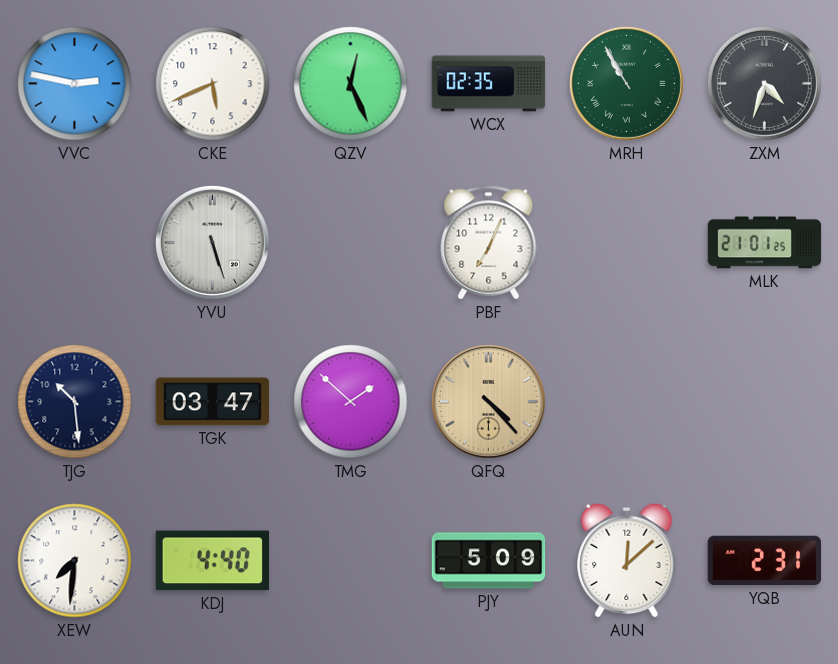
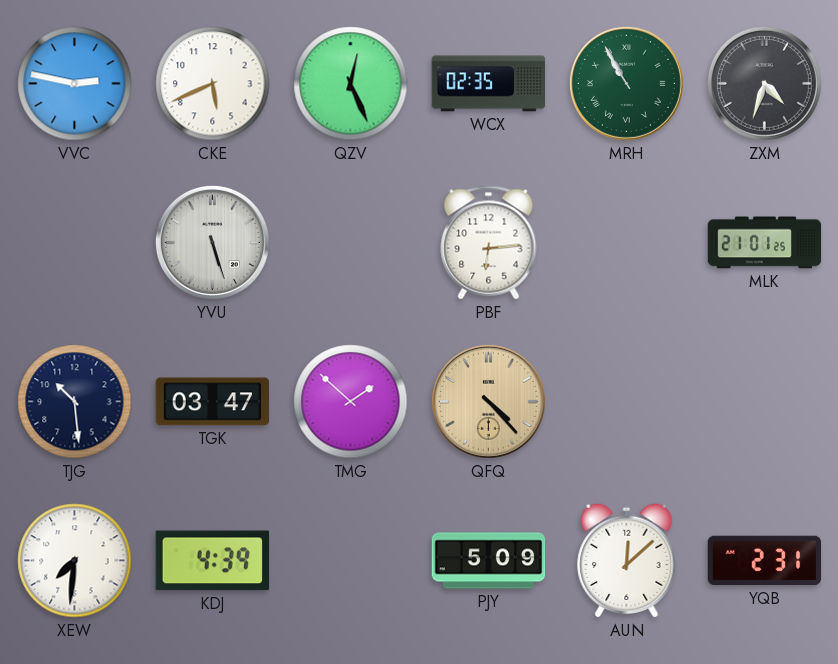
PBF: 7:04 -> 6:14
KDJ: 4:40 -> 4:39
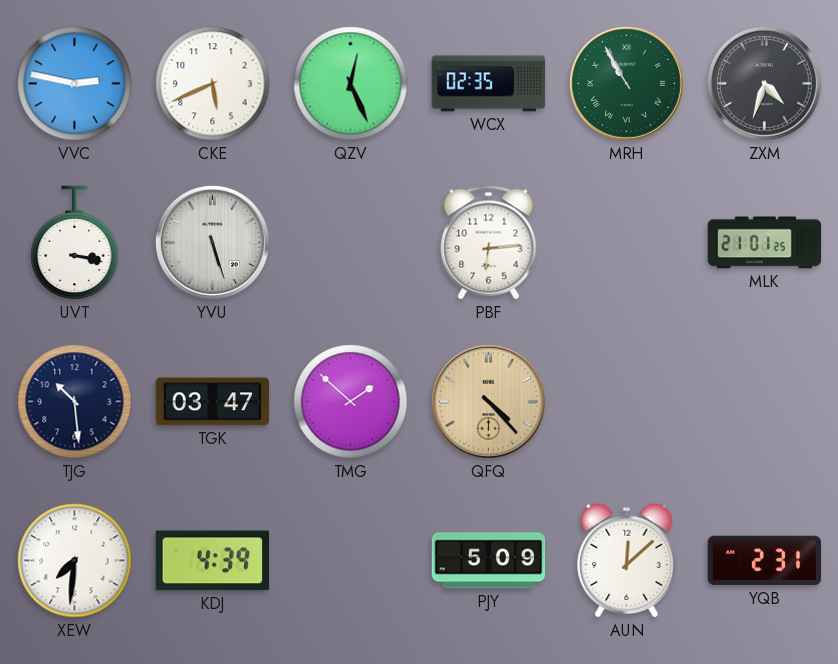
UVT: none -> 3:17
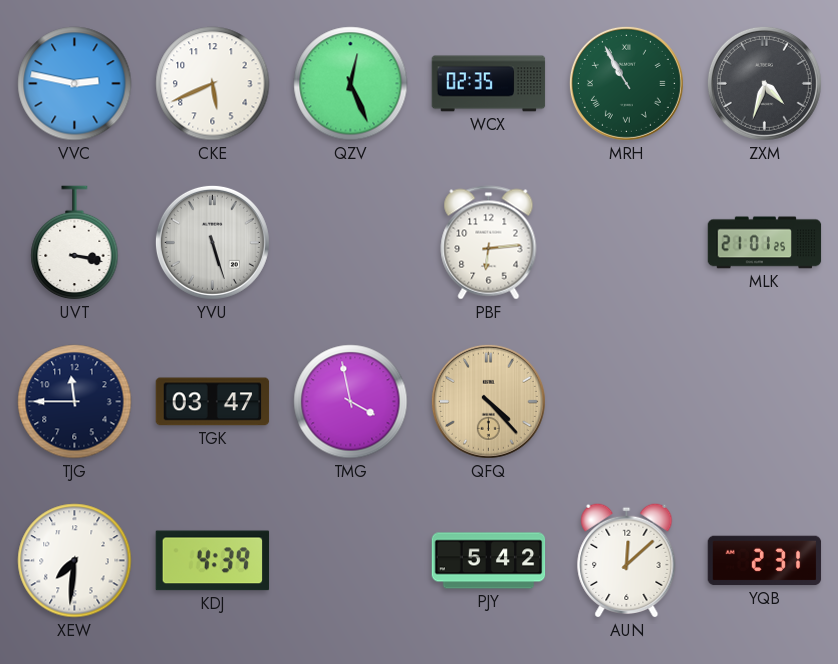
TJG: 10:29 -> 11:45
TMG: 1:52 -> 3:58
PJY: 5:09 -> 5:42
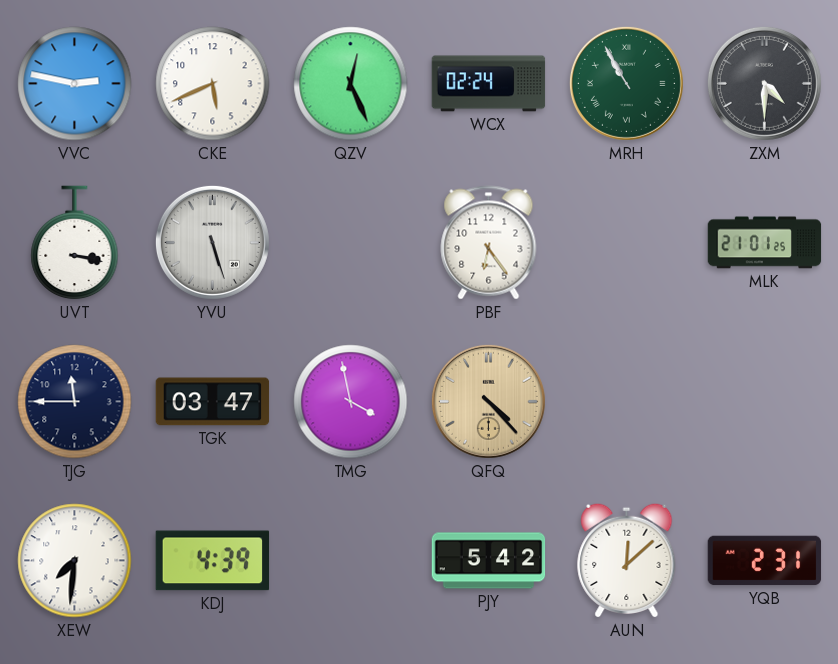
WCX: 02:35 -> 02:24
ZXM: 4:33 -> 4:30
PBF: 6:14 -> 6:24
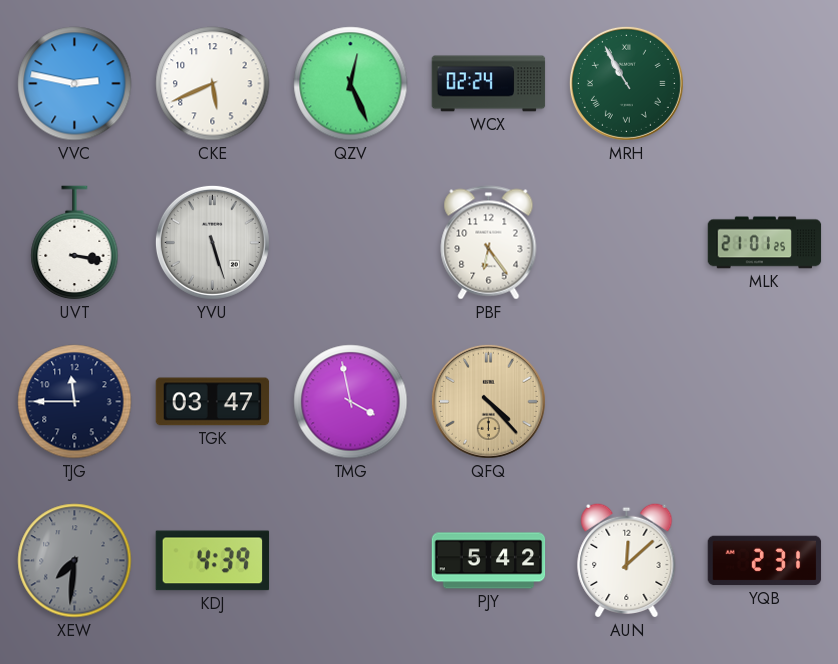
ZXM: 4:30 -> none
XEW dial: white -> grey
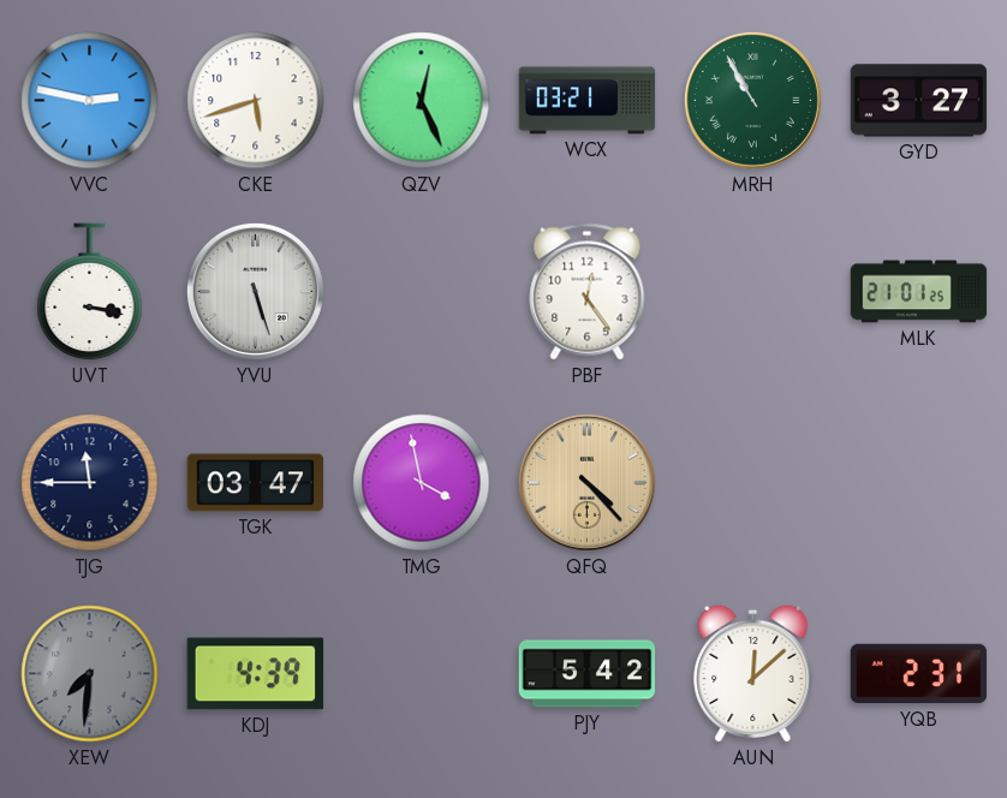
CKE: 5:41 -> 5:42
WCX: 02:24 -> 03:21
GYD: none -> 3:27
PBF: 6:24 -> 12:24
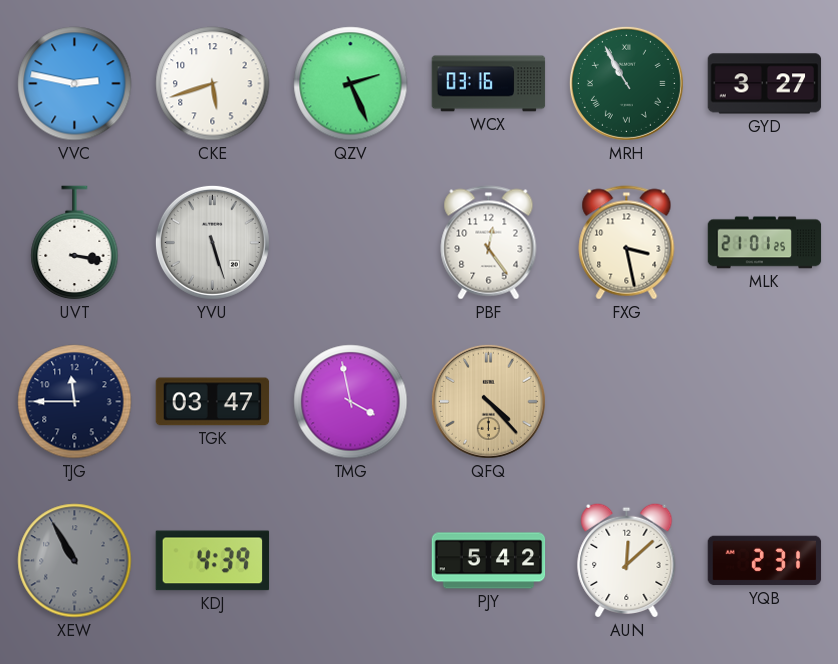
QZV: 12:26 -> 2:26
WCX: 03:21 -> 03:16
FXG: none -> 3:28
XEW: 7:31 -> 10:55
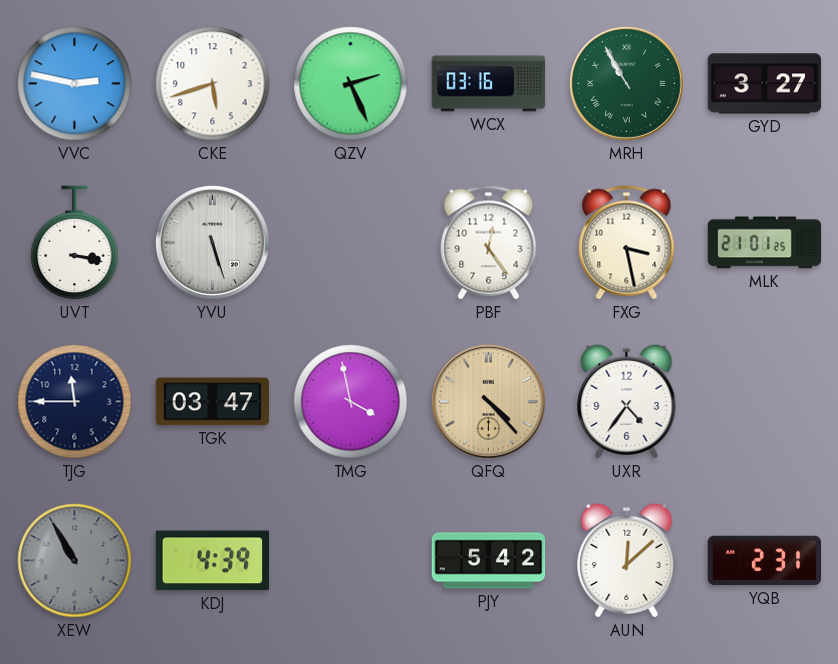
UXR: none -> 4:36
